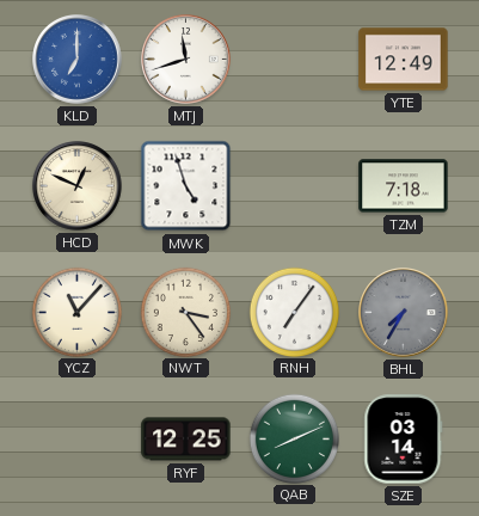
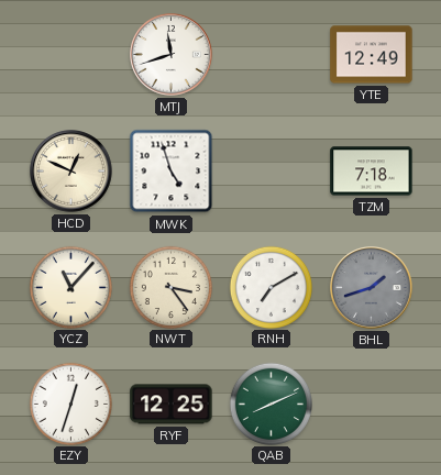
KLD: 7:00 -> none
RNH: 7:06 -> 7:10
BHL: 7:35 -> 1:42
EZY: none -> 12:33
SZE: 03:14 -> none
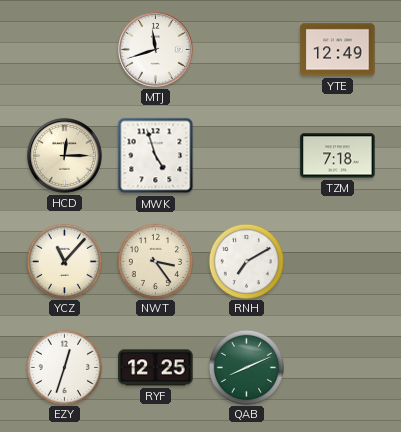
HCD: 12:49 -> 12:15
BHL: 1:42 -> none
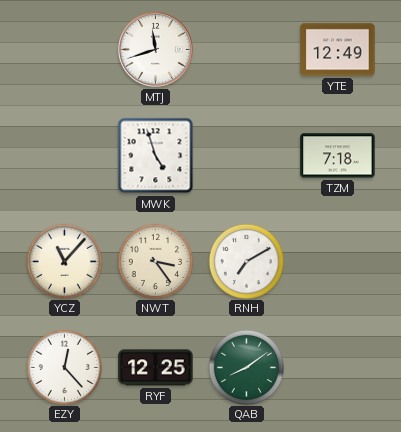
HCD: 12:15 -> none
EZY: 12:33 -> 12:23
QAB: 8:11 -> 8:09
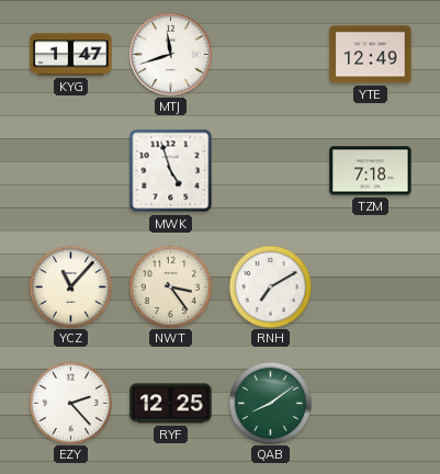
KYG: none -> 1:47
EZY: 12:23 -> 2:23
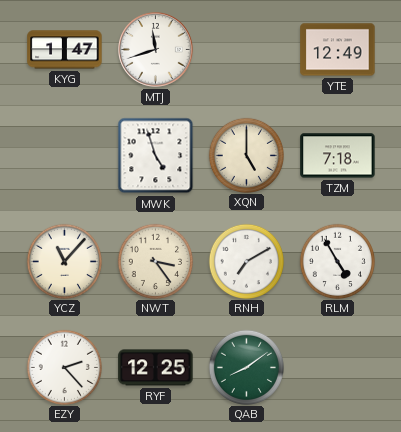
XQN: none -> 5:00
RLM: none -> 4:55
